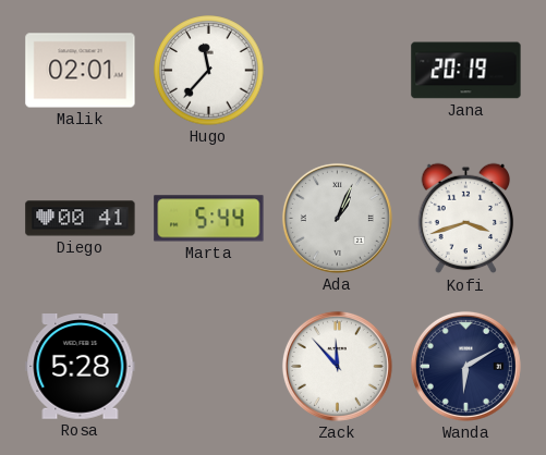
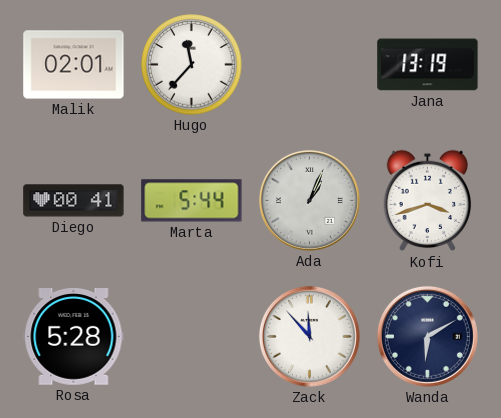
Jana: 20:19 -> 13:19
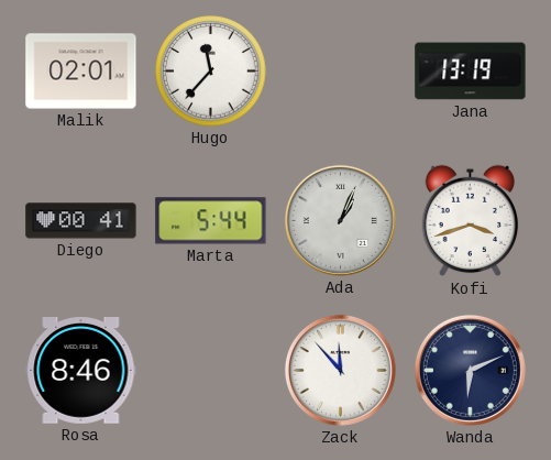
Rosa: 5:28 -> 8:46
Wanda: 6:10 -> 6:11
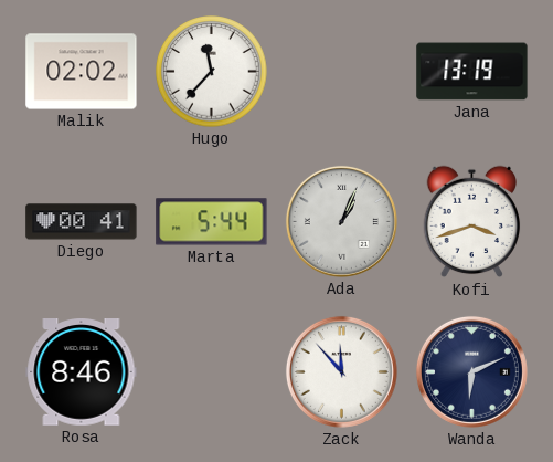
Malik: 02:01 -> 02:02
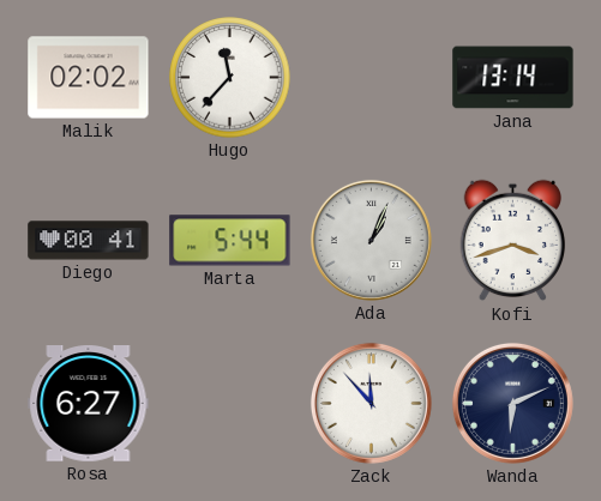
Jana: 13:19 -> 13:14
Rosa: 8:46 -> 6:27
